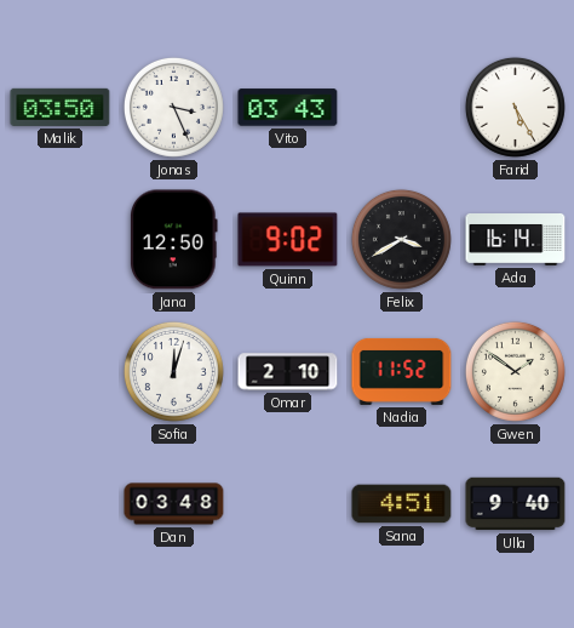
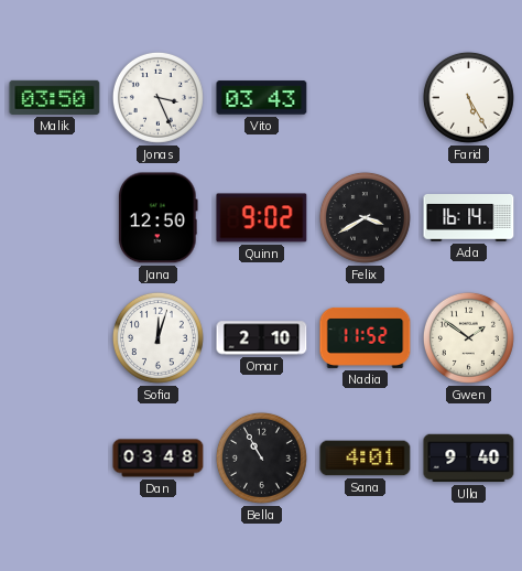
Bella: none -> 10:55
Sana: 4:51 -> 4:01
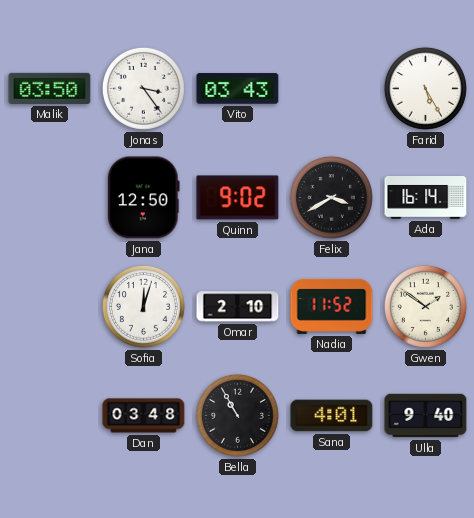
Jonas: 3:26 -> 3:24
